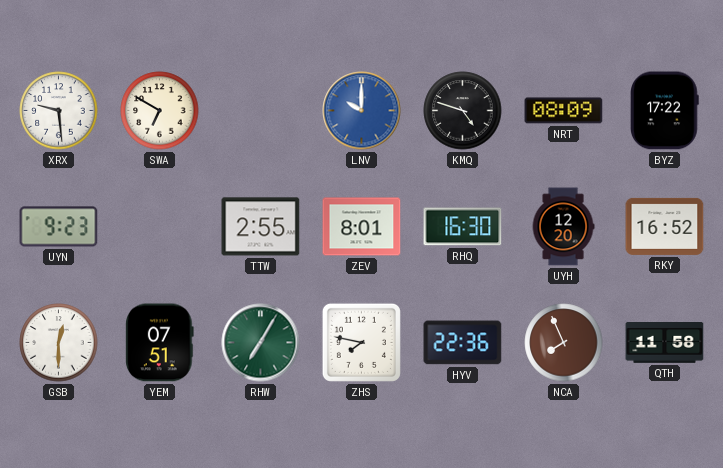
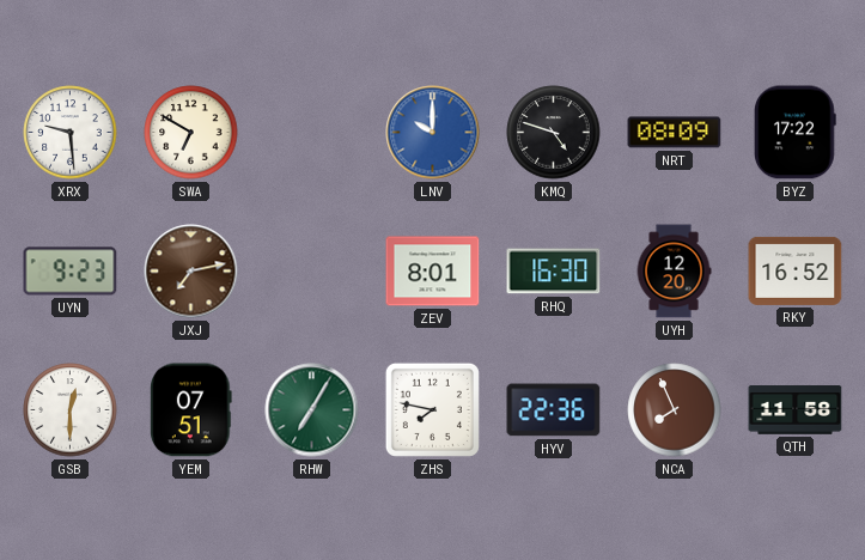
JXJ: none -> 7:13
TTW: 2:55 -> none
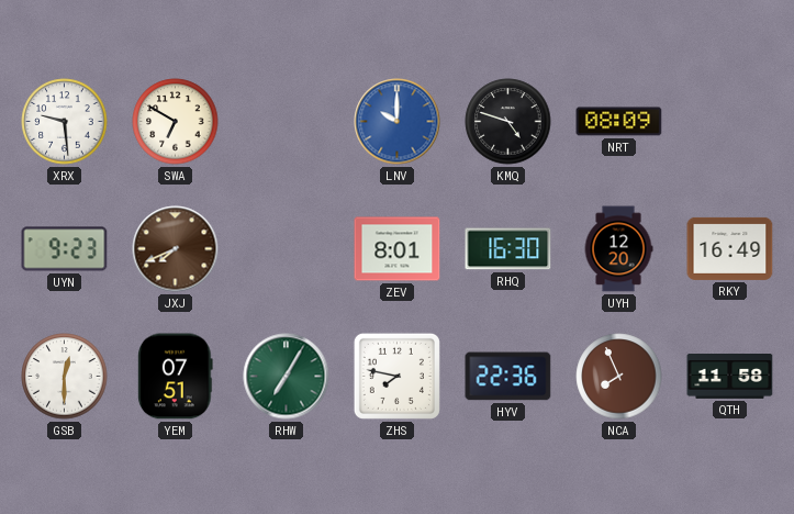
BYZ: 17:22 -> none
JXJ: 7:13 -> 7:41
RKY: 16:52 -> 16:49
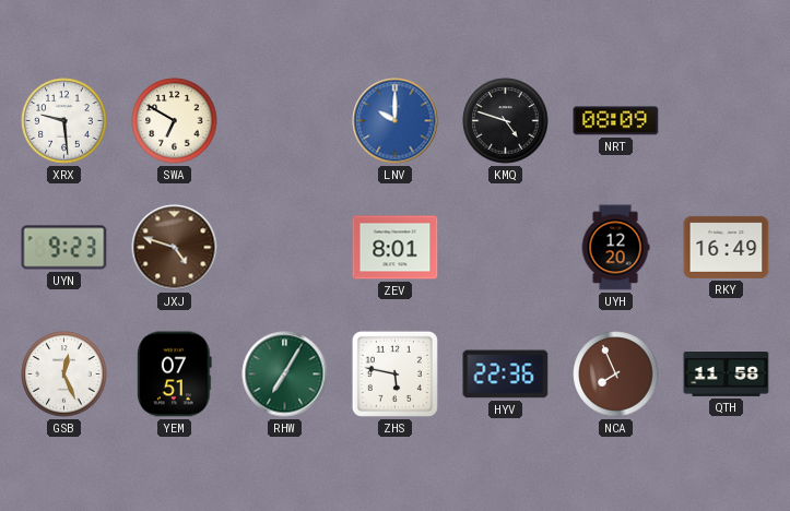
JXJ: 7:41 -> 4:48
RHQ: 16:30 -> none
GSB: 12:30 -> 12:26
ZHS: 7:47 -> 5:47
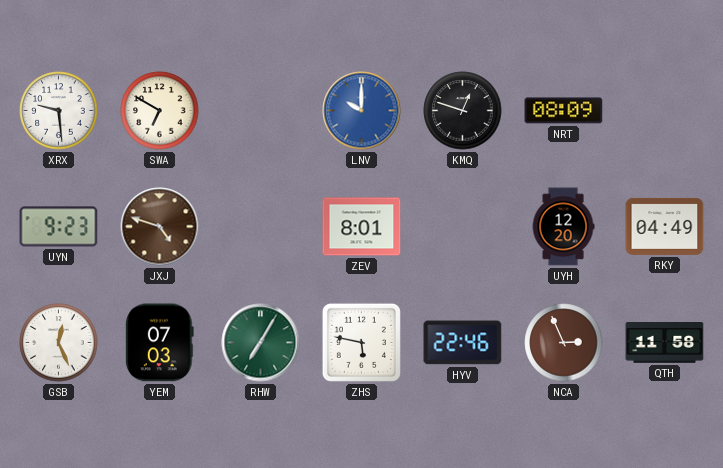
KMQ: 4:48 -> 12:48
RKY: 16:49 -> 04:49
YEM: 07:51 -> 07:03
HYV: 22:36 -> 22:46
NCA: 7:56 -> 2:56
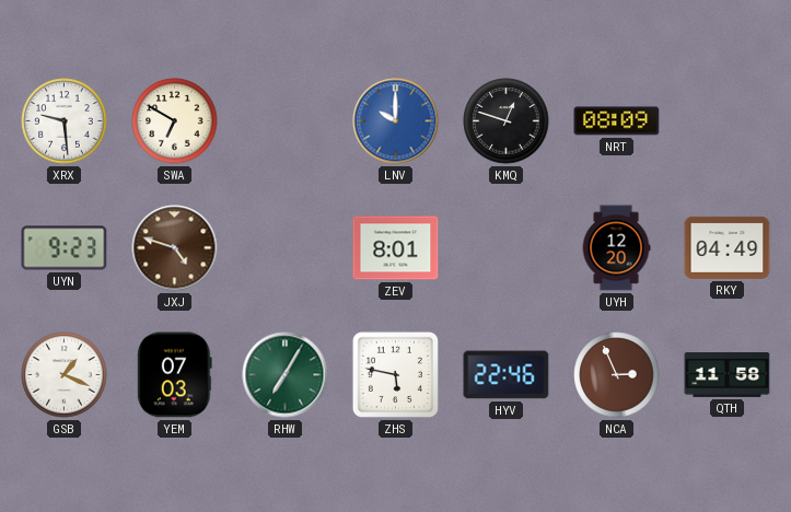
GSB: 12:26 -> 1:19
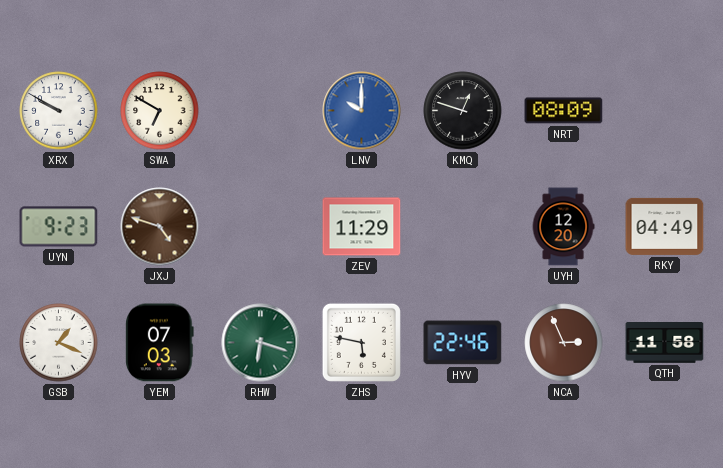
XRX: 9:29 -> 9:50
ZEV: 8:01 -> 11:29
RHW: 7:05 -> 6:18
